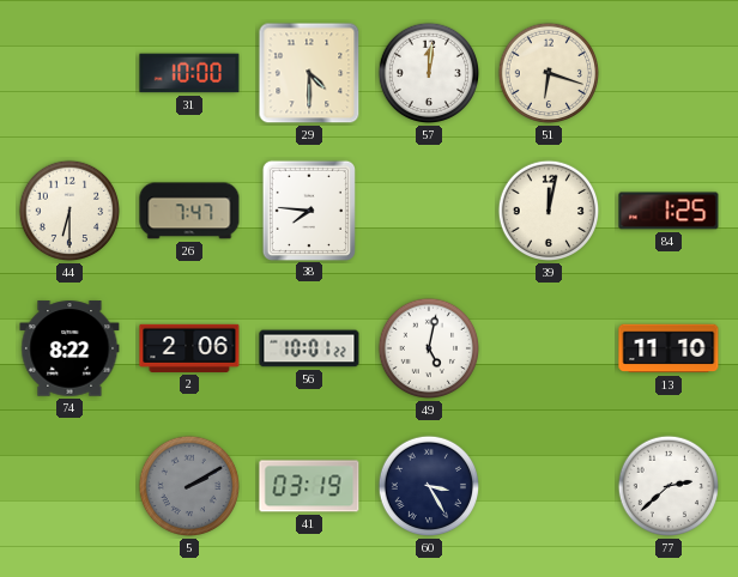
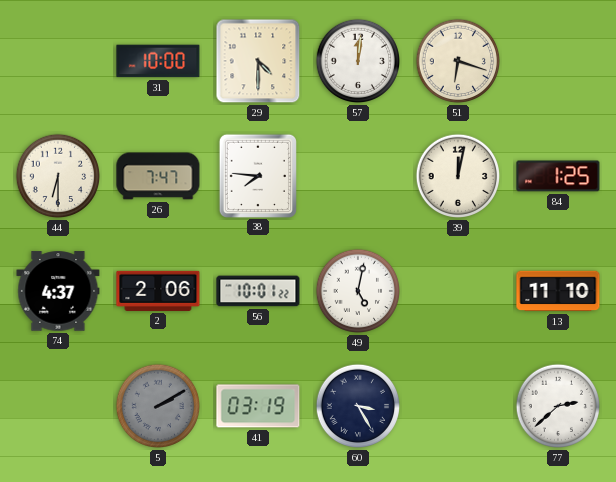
74: 8:22 -> 4:37
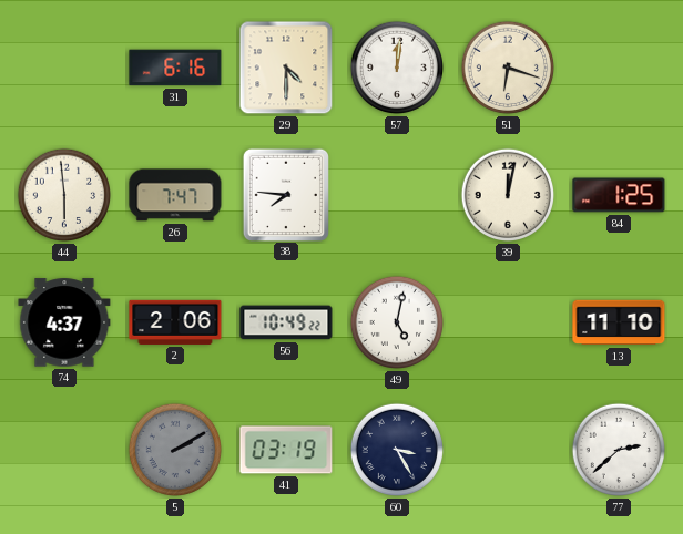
31: 10:00 -> 6:16
44: 6:30 -> 5:59
56: 10:01 -> 10:49
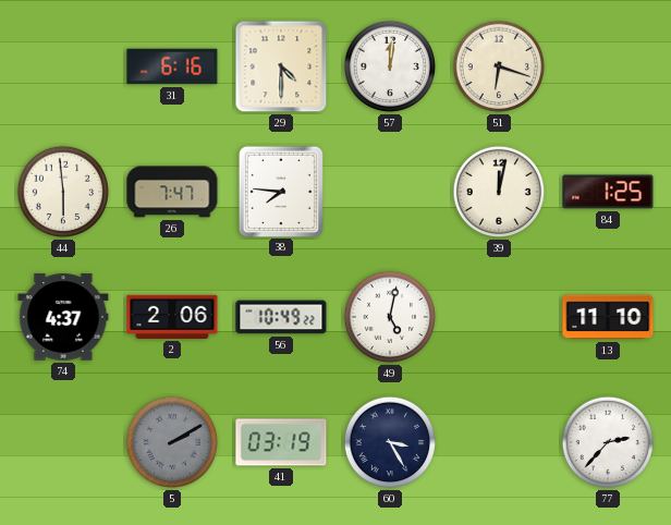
77: 2:38 -> 2:37
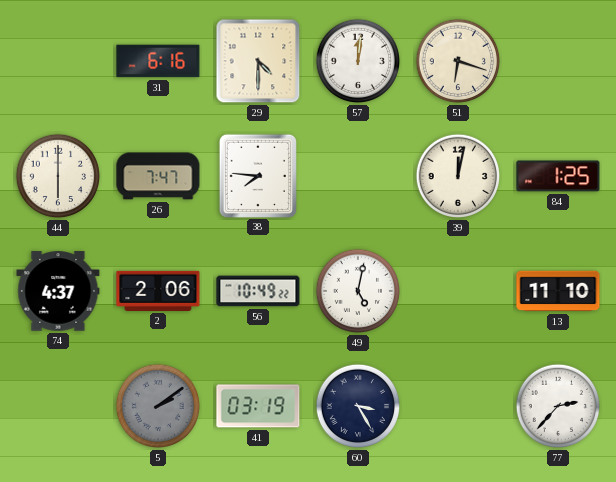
44: 5:59 -> 6:00
5: 2:10 -> 2:09
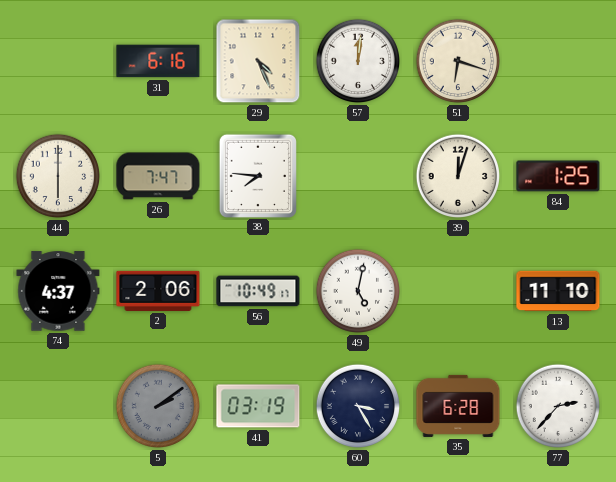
29: 4:30 -> 4:26
39: 12:02 -> 12:03
56: 10:49:22 -> 10:49:17
35: none -> 6:28
